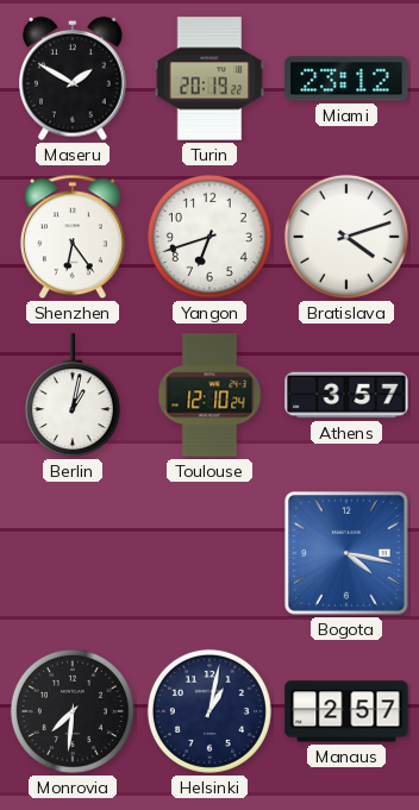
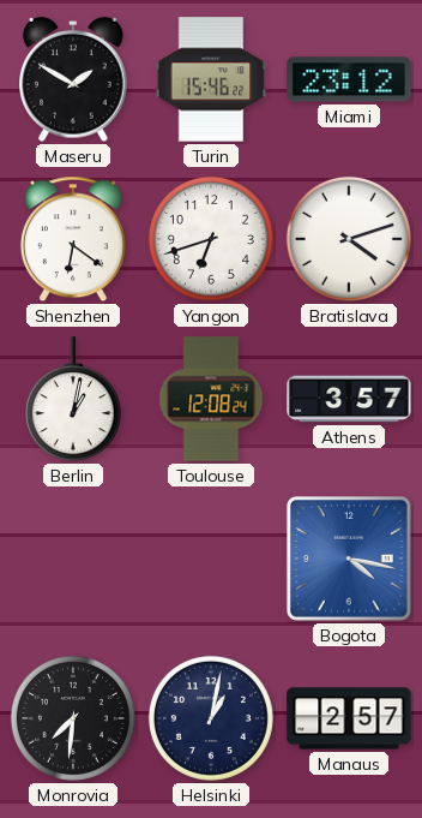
Turin: 20:19 -> 15:46
Shenzhen: 6:24 -> 6:21
Toulouse: 12:10 -> 12:08
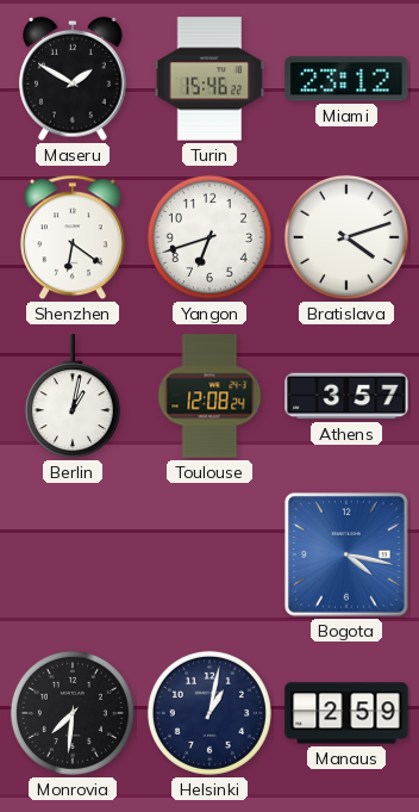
Manaus: 2:57 -> 2:59
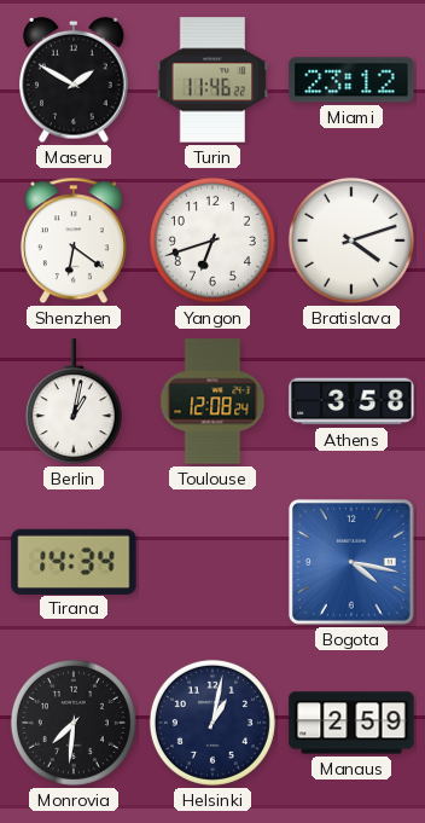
Turin: 15:46 -> 11:46
Athens: 3:57 -> 3:58
Tirana: none -> 14:34
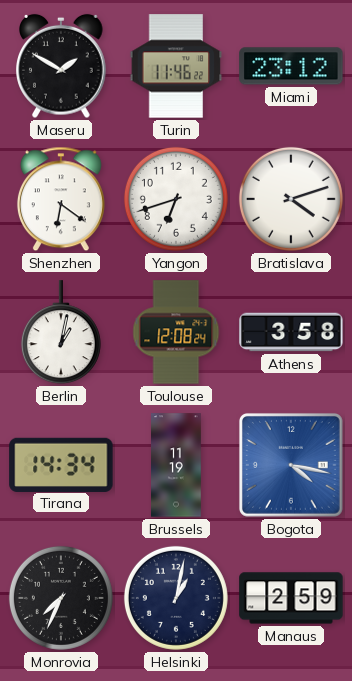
Brussels: none -> 11:19
Monrovia: 7:31 -> 7:34
